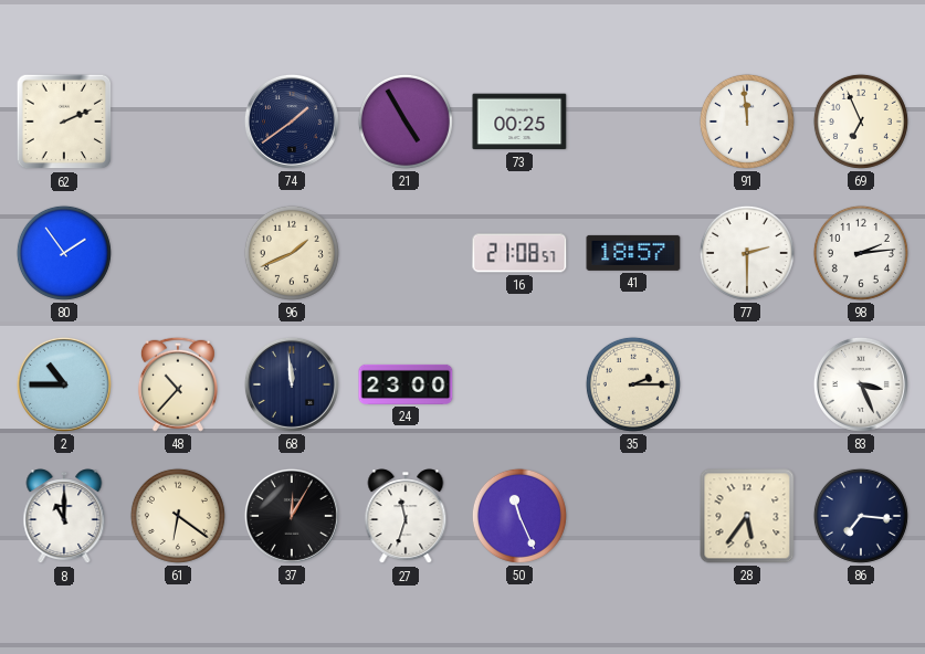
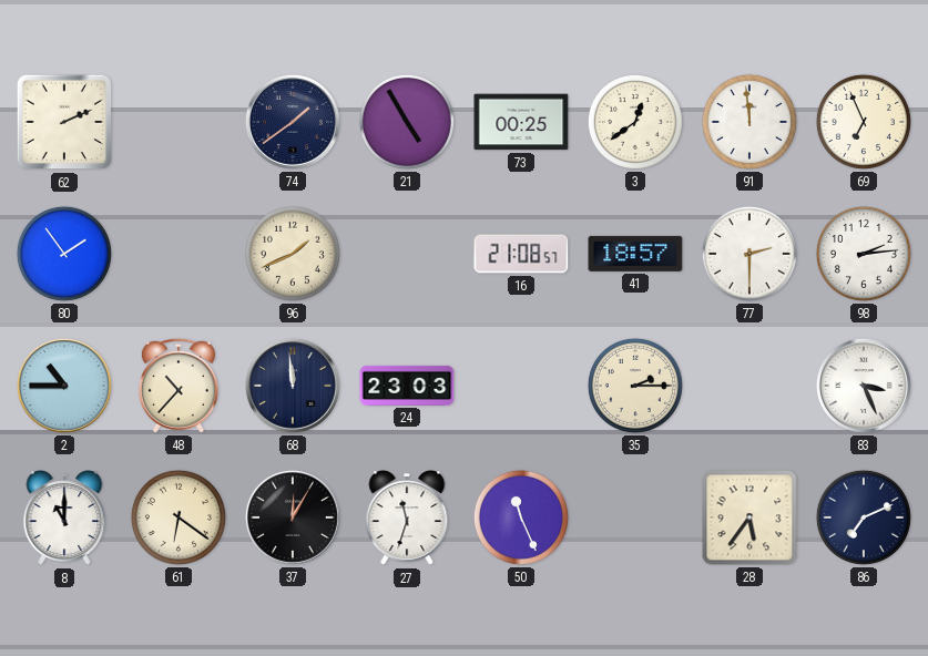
3: none -> 12:39
24: 23:00 -> 23:03
86: 7:16 -> 7:11
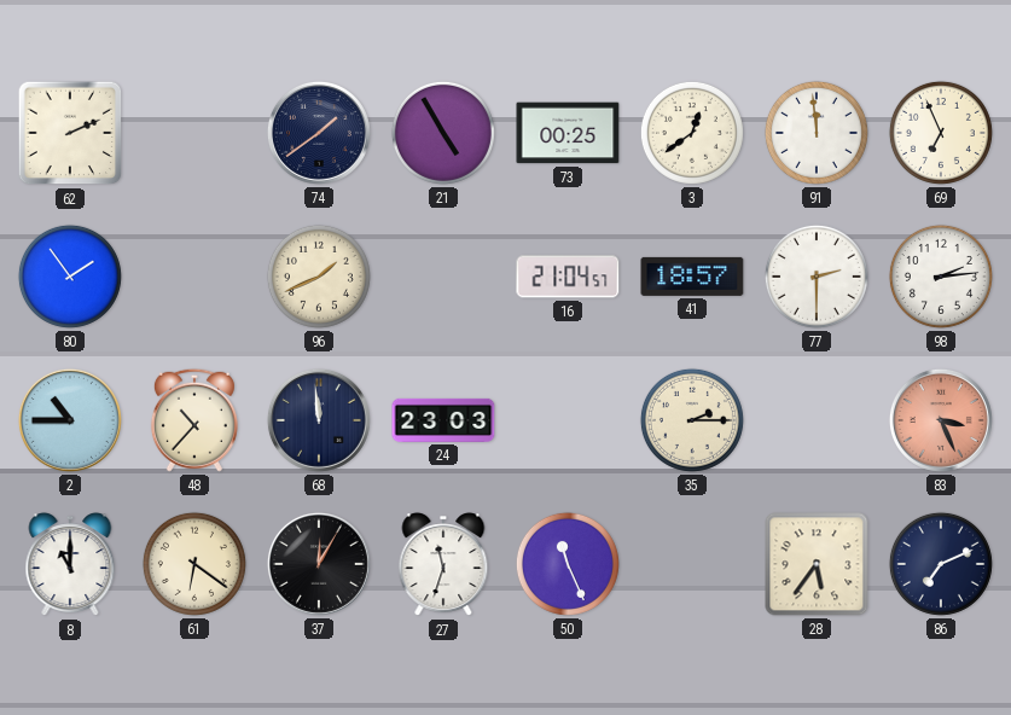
16: 21:08 -> 21:04
83 dial: white -> salmon
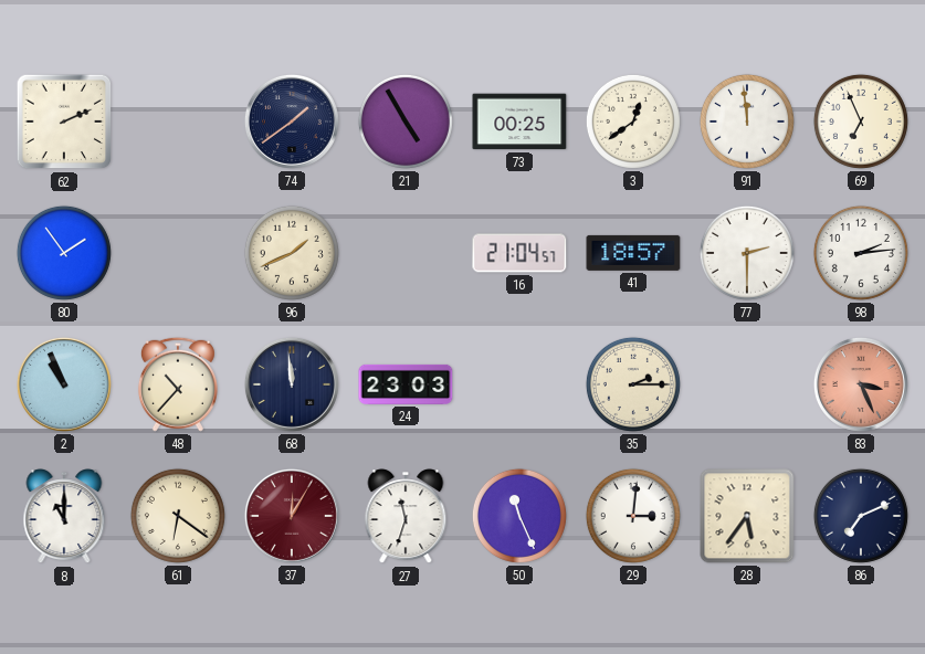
2: 10:45 -> 10:56
37 dial: black -> burgundy
29: none -> 3:01
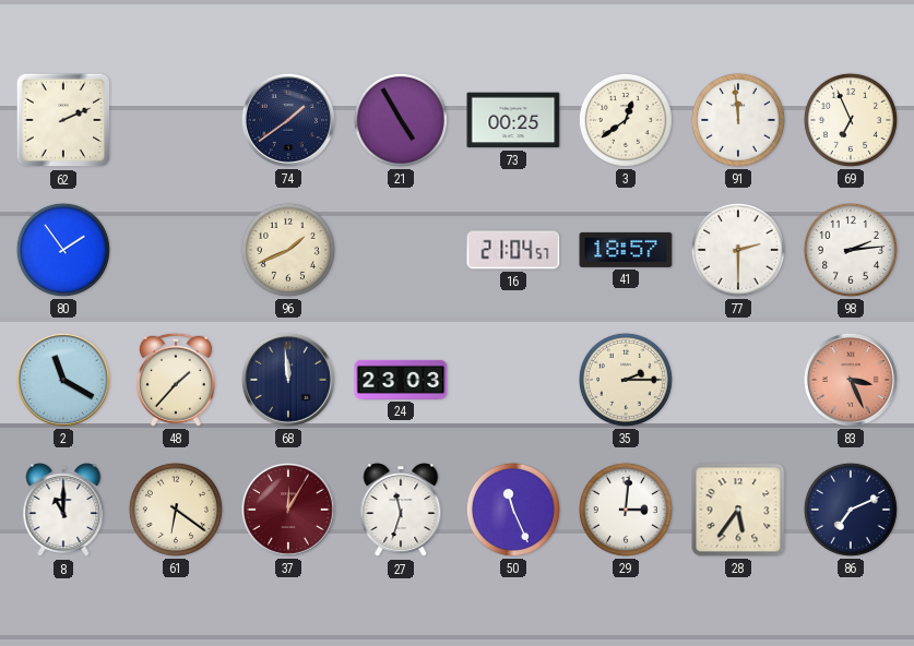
2: 10:56 -> 11:20
48: 10:37 -> 1:37
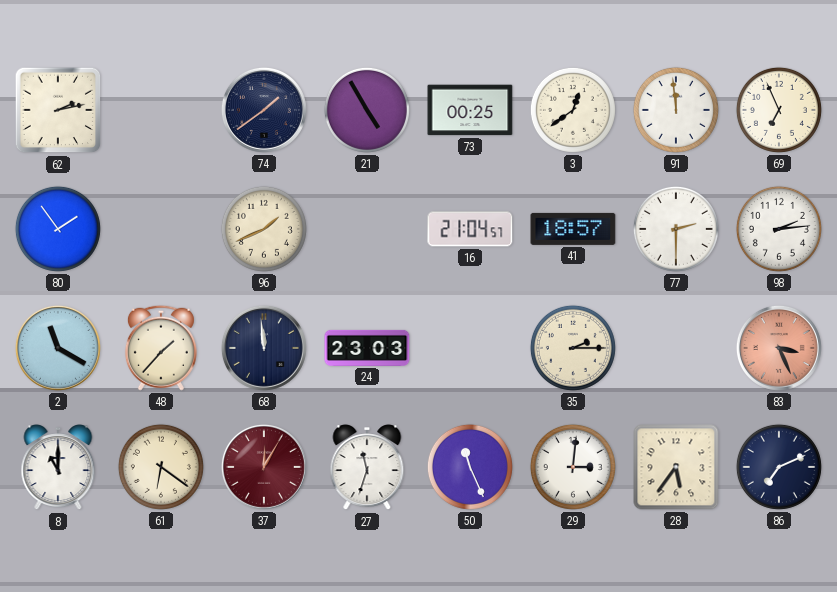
62: 2:11 -> 2:13
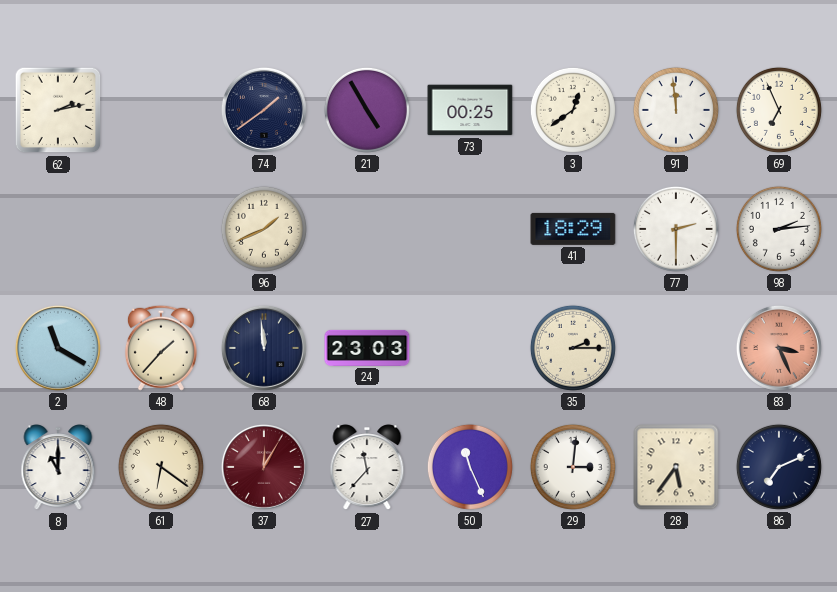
80: 1:54 -> none
16: 21:04 -> none
41: 18:57 -> 18:29
27: 11:33 -> 11:37
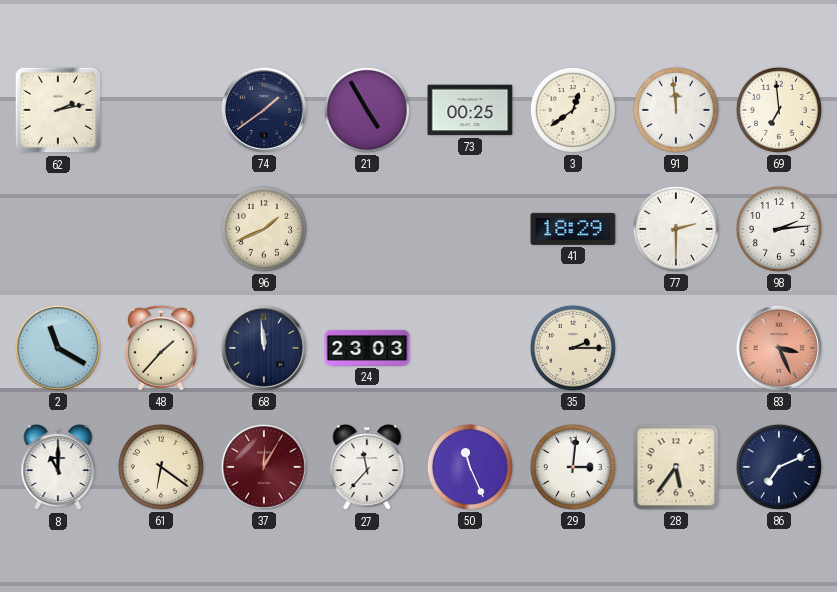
69: 6:56 -> 6:59
